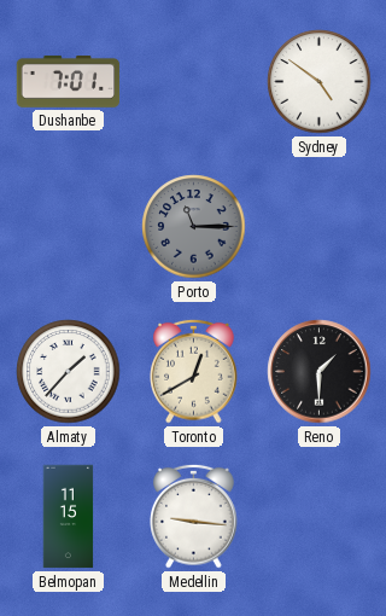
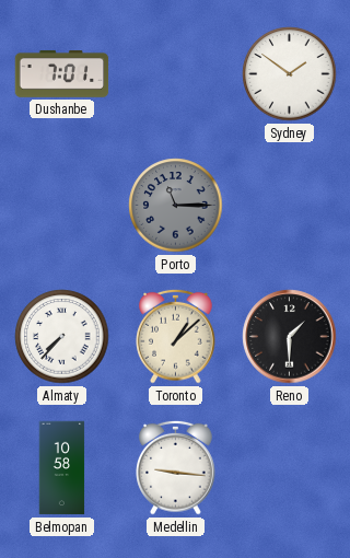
Sydney: 4:51 -> 1:51
Almaty: 1:37 -> 7:37
Toronto: 12:40 -> 1:08
Belmopan: 11:15 -> 10:58
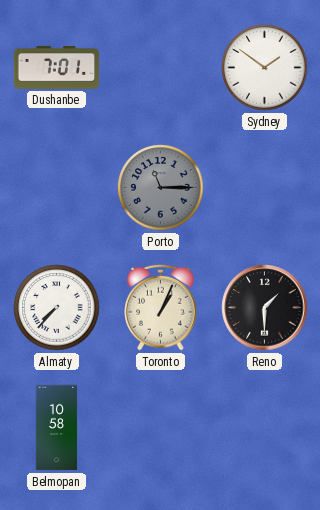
Toronto: 1:08 -> 1:04
Medellin: 9:16 -> none
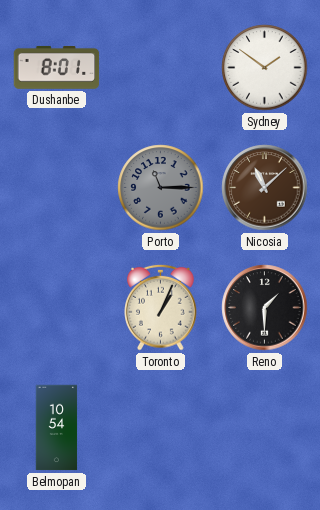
Dushanbe: 7:01 -> 8:01
Nicosia: none -> 11:08
Almaty: 7:37 -> none
Belmopan: 10:58 -> 10:54
